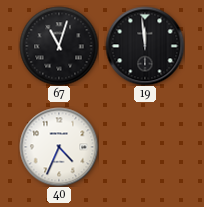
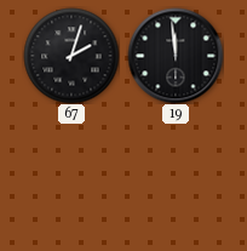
67: 11:03 -> 2:03
40: 4:34 -> none
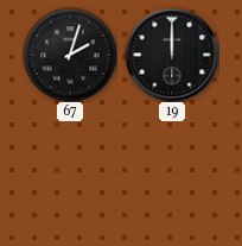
19: 11:59 -> 12:00
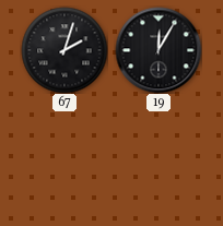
19: 12:00 -> 12:05
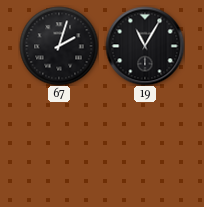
19: 12:05 -> 11:05
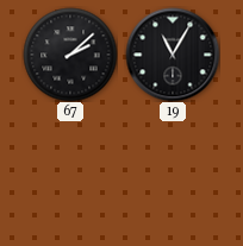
67: 2:03 -> 2:08
